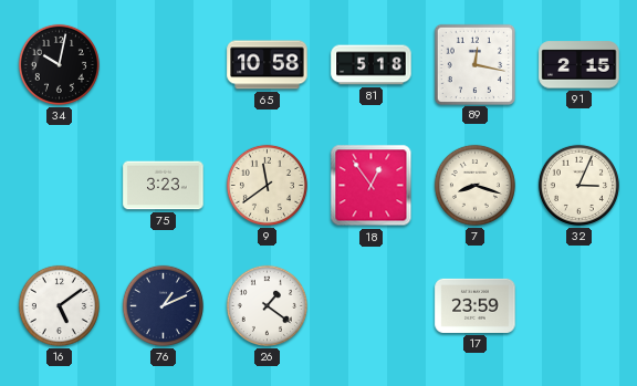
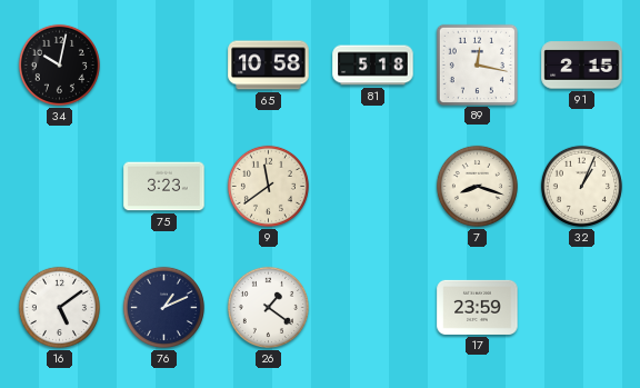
18: 12:54 -> none
32: 3:04 -> 1:04
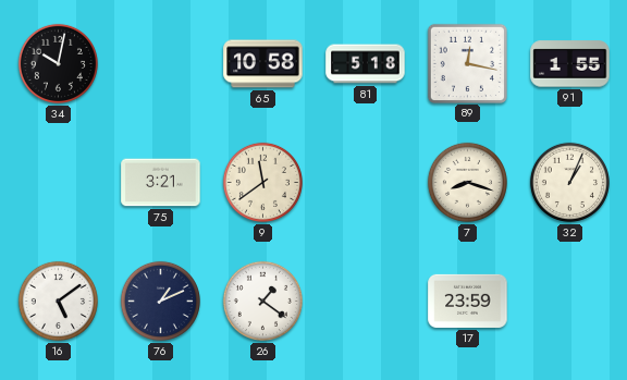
91: 2:15 -> 1:55
75: 3:23 -> 3:21
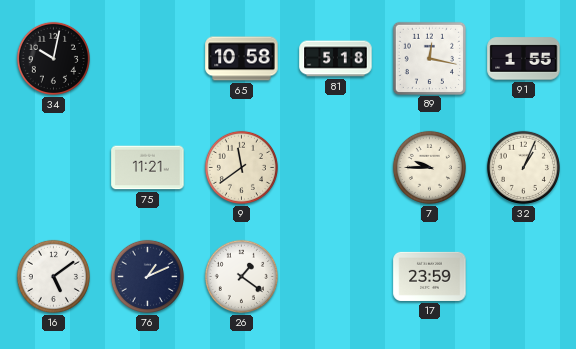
75: 3:21 -> 11:21
7: 8:18 -> 9:45
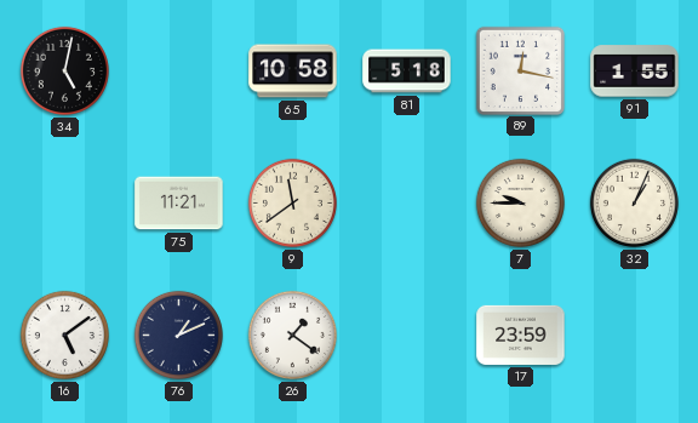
34: 10:02 -> 5:02
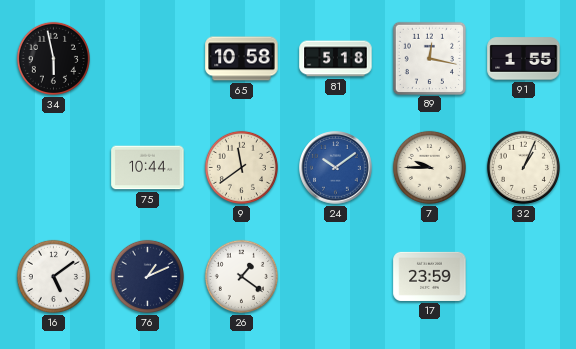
34: 5:02 -> 5:58
75: 11:21 -> 10:44
24: none -> 10:09
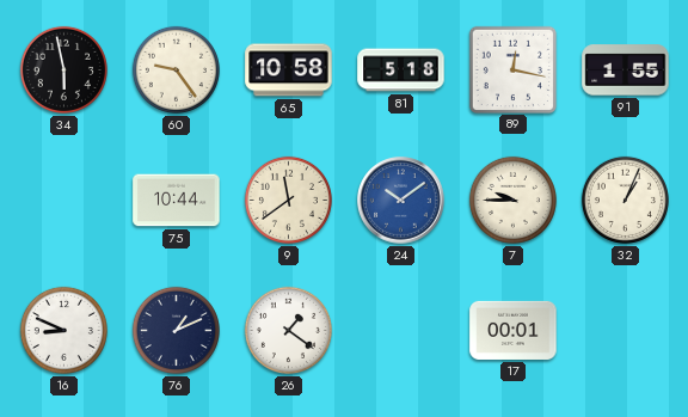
60: none -> 9:24
16: 5:09 -> 8:49
17: 23:59 -> 00:01
